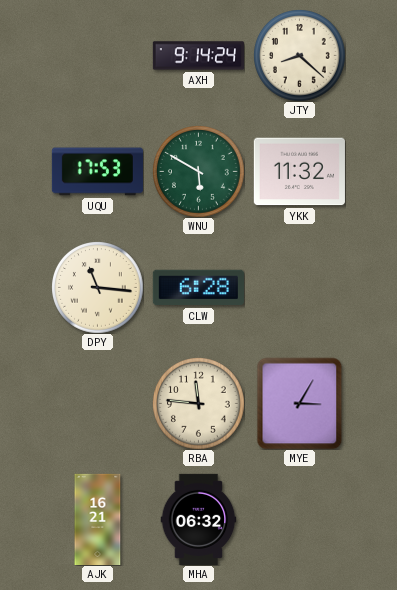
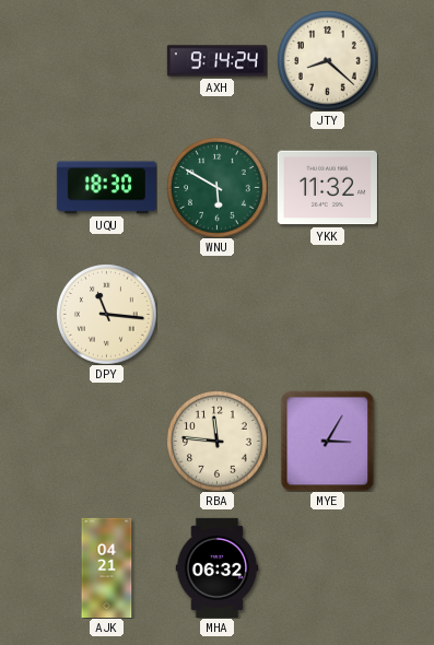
UQU: 17:53 -> 18:30
CLW: 6:28 -> none
AJK: 16:21 -> 04:21
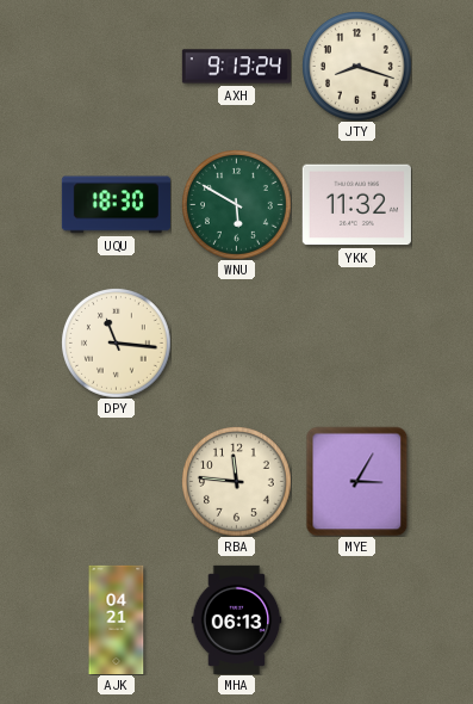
AXH: 9:14 -> 9:13
JTY: 8:22 -> 8:18
MHA: 06:32 -> 06:13
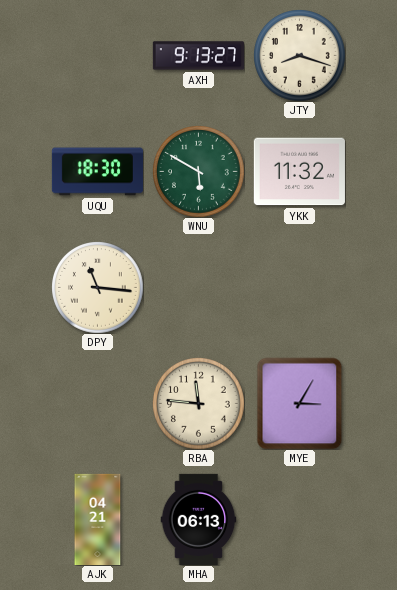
AXH: 9:13:24 -> 9:13:27
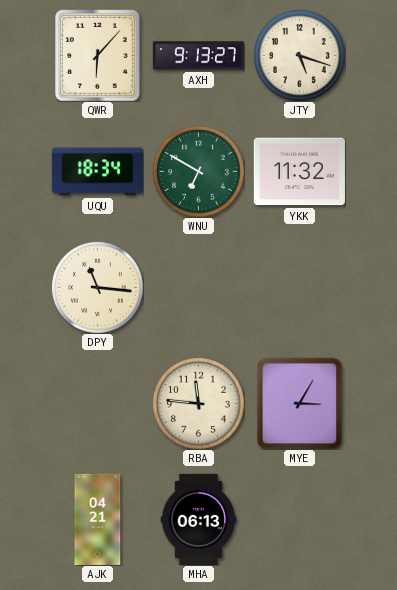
QWR: none -> 6:07
JTY: 8:18 -> 5:18
UQU: 18:30 -> 18:34
WNU: 5:50 -> 6:50
